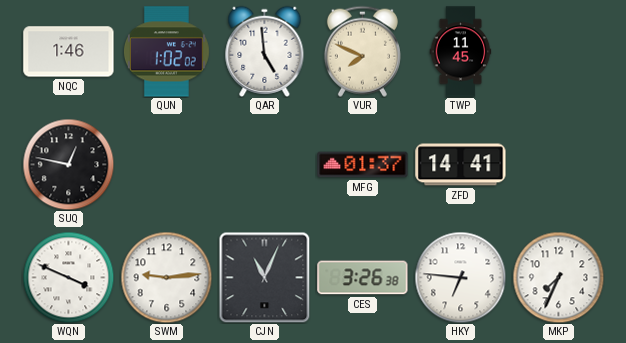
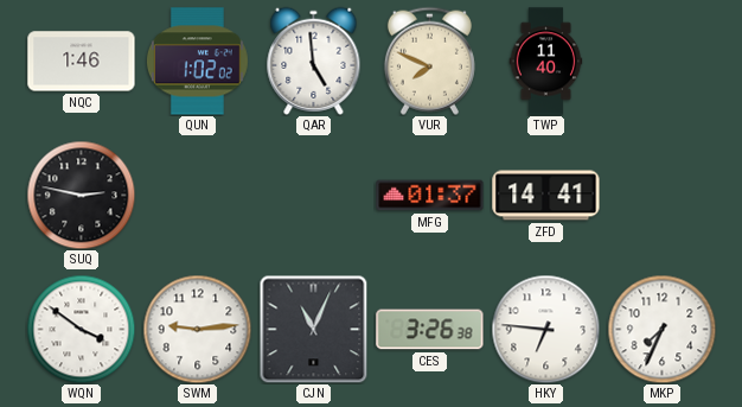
TWP: 11:45 -> 11:40
SUQ: 12:47 -> 2:47
WQN: 3:49 -> 3:51
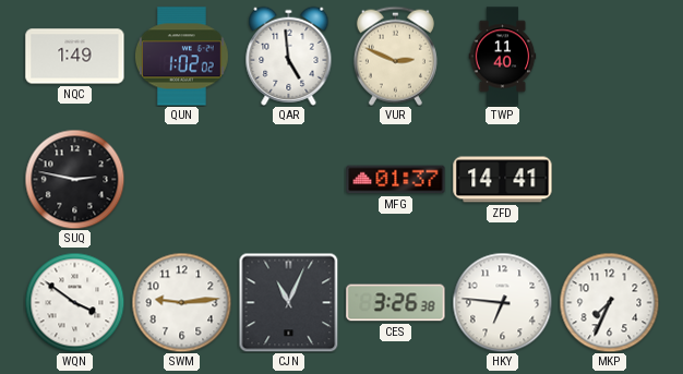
NQC: 1:46 -> 1:49
VUR: 7:49 -> 2:49
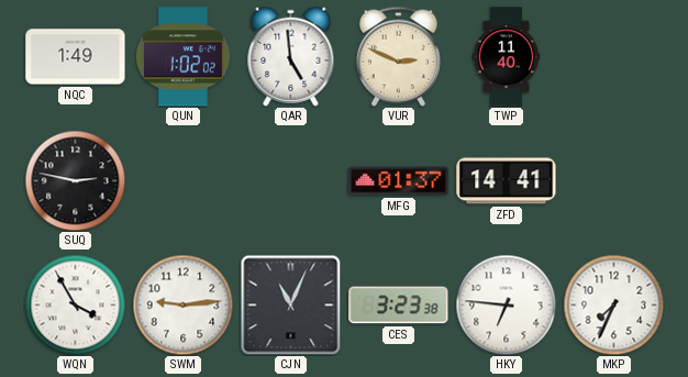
WQN: 3:51 -> 3:55
CES: 3:26 -> 3:23
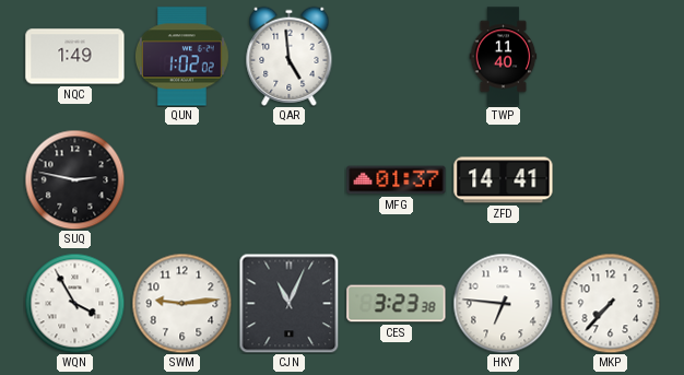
VUR: 2:49 -> none
MKP: 7:34 -> 7:37
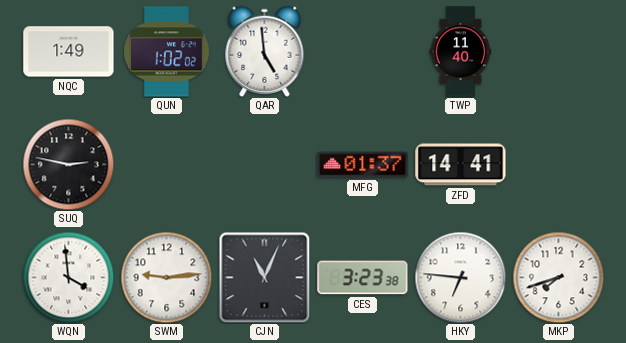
WQN: 3:55 -> 3:59
MKP: 7:37 -> 7:42
